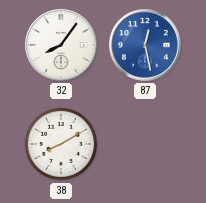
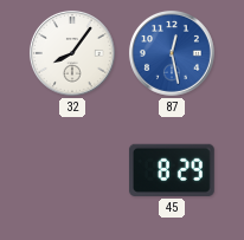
38: 8:10 -> none
45: none -> 8:29
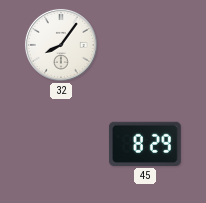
87: 12:28 -> none
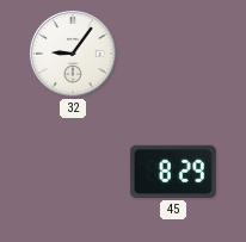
32: 8:06 -> 9:06
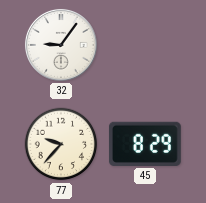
77: none -> 9:37
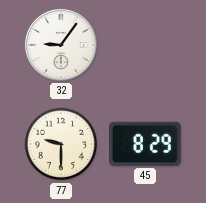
77: 9:37 -> 9:30
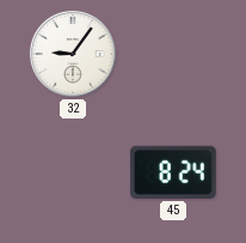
77: 9:30 -> none
45: 8:29 -> 8:24
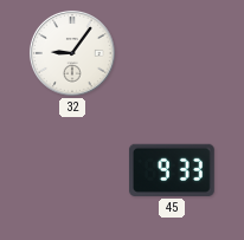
45: 8:24 -> 9:33
